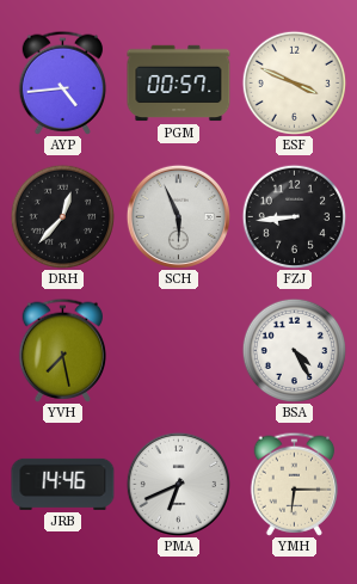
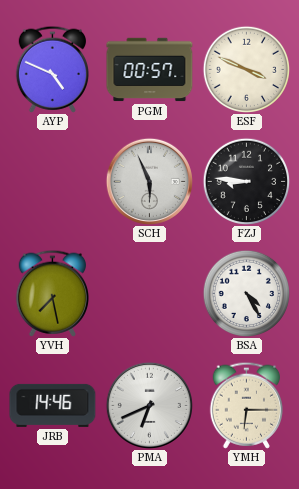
AYP: 4:44 -> 4:49
DRH: 12:37 -> none
FZJ: 8:44 -> 8:46
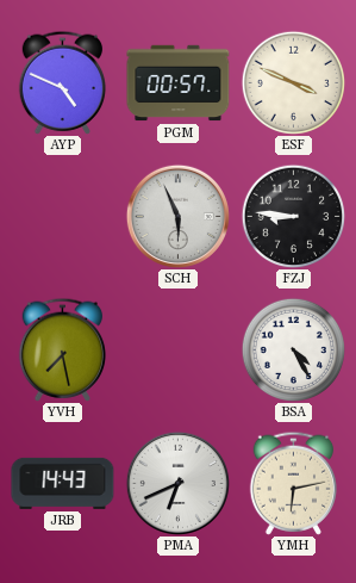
JRB: 14:46 -> 14:43
YMH: 6:15 -> 6:13
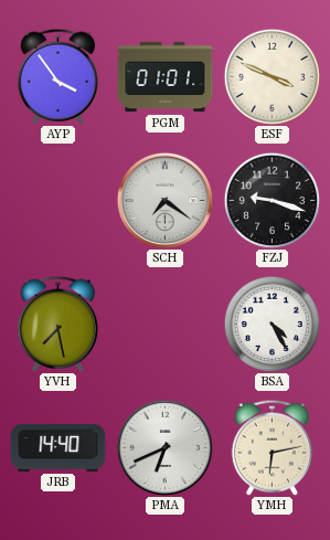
AYP: 4:49 -> 3:54
PGM: 00:57 -> 01:01
SCH: 5:56 -> 7:21
FZJ: 8:46 -> 9:18
JRB: 14:43 -> 14:40
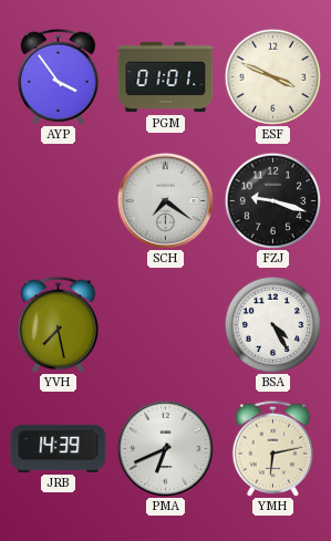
JRB: 14:40 -> 14:39
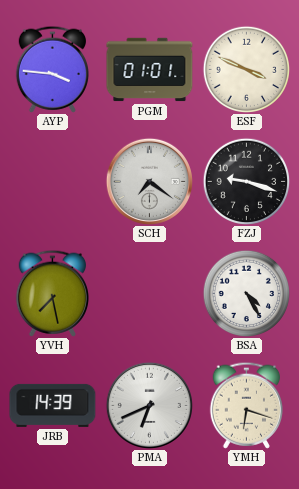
AYP: 3:54 -> 3:46
YMH: 6:13 -> 6:18
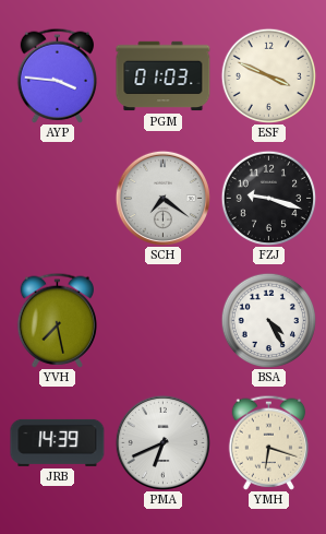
PGM: 01:01 -> 01:03
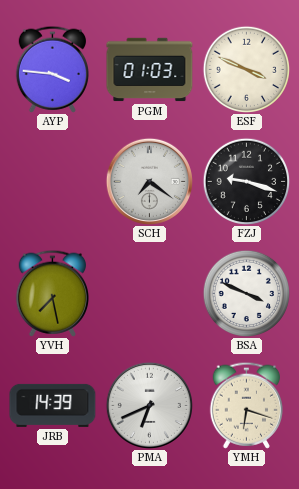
BSA: 4:25 -> 3:49
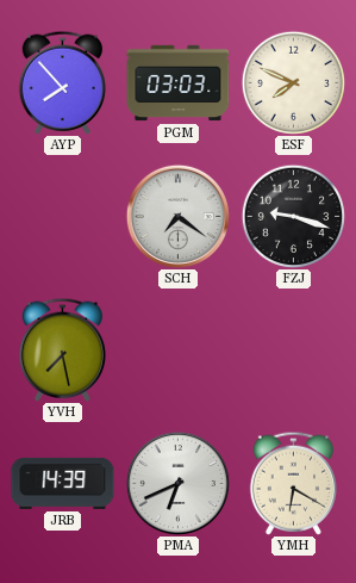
AYP: 3:46 -> 7:53
PGM: 01:03 -> 03:03
ESF: 3:49 -> 7:49
BSA: 3:49 -> none
YMH: 6:18 -> 6:20
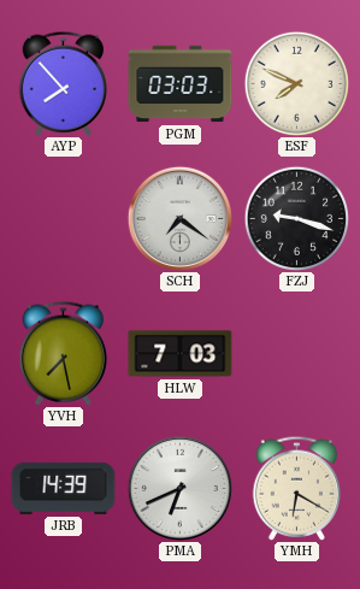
HLW: none -> 7:03
